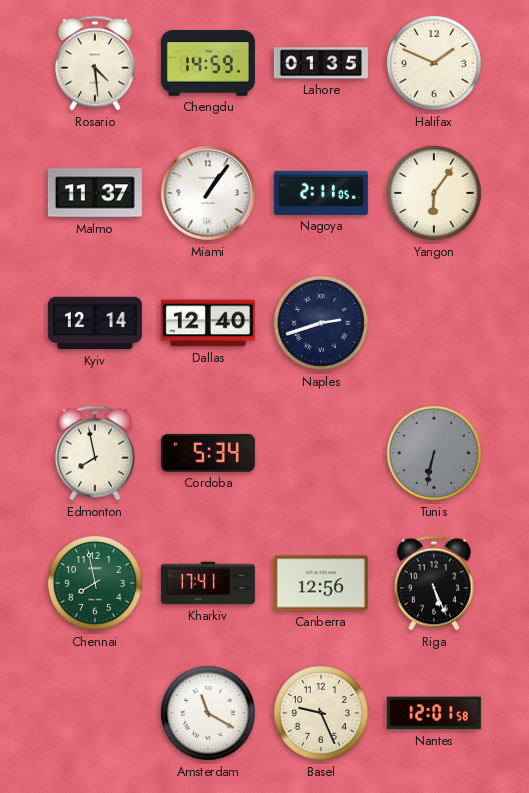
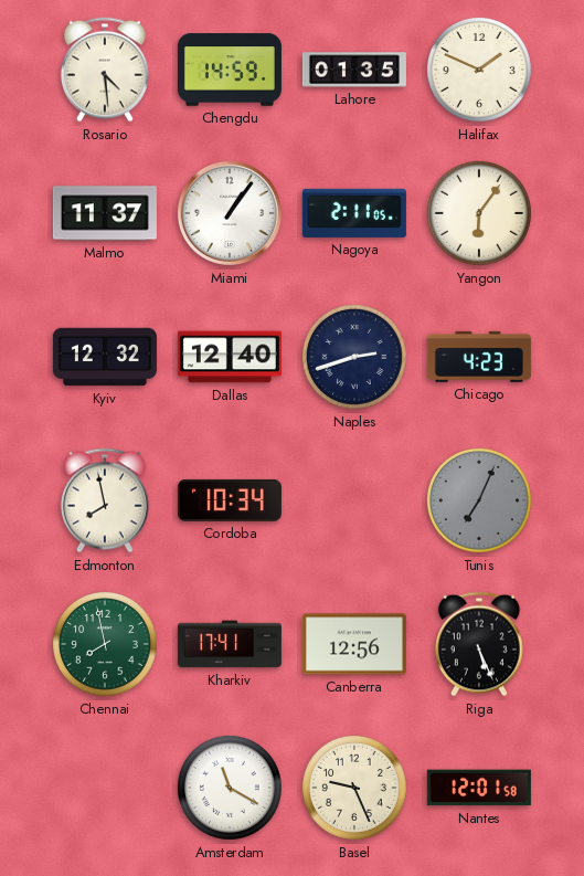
Kyiv: 12:14 -> 12:32
Chicago: none -> 4:23
Cordoba: 5:34 -> 10:34
Tunis: 6:32 -> 7:04
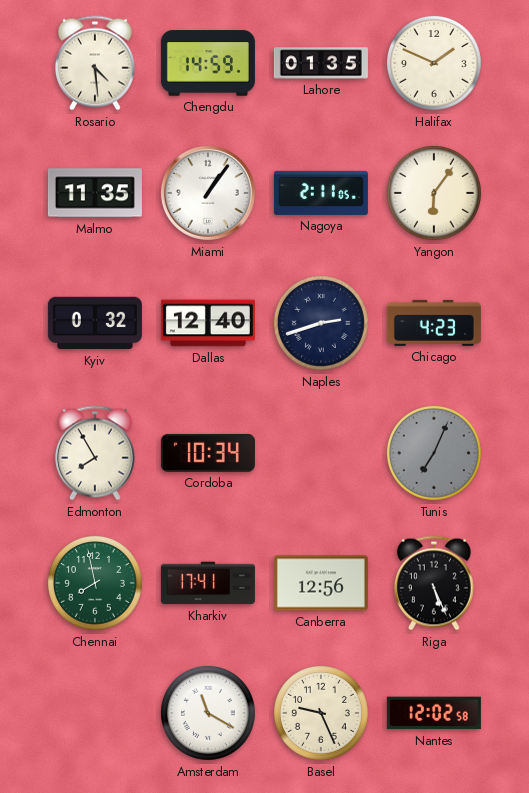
Malmo: 11:37 -> 11:35
Kyiv: 12:32 -> 0:32
Edmonton: 7:58 -> 7:55
Nantes: 12:01 -> 12:02
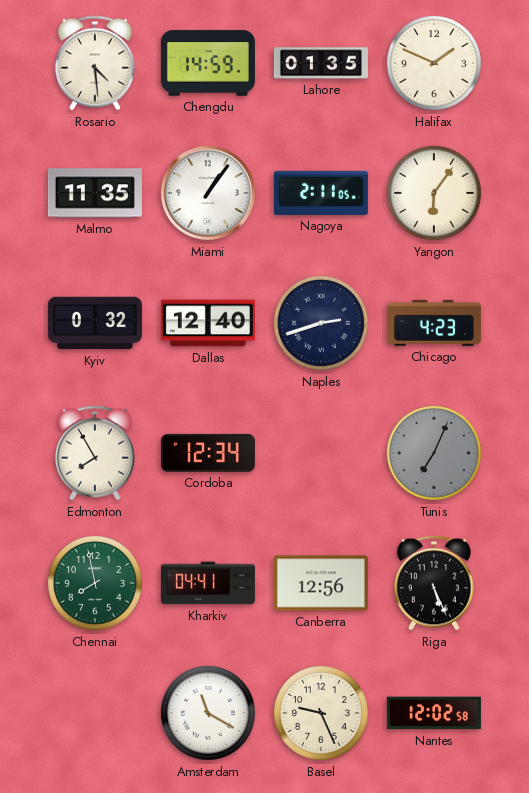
Cordoba: 10:34 -> 12:34
Kharkiv: 17:41 -> 04:41
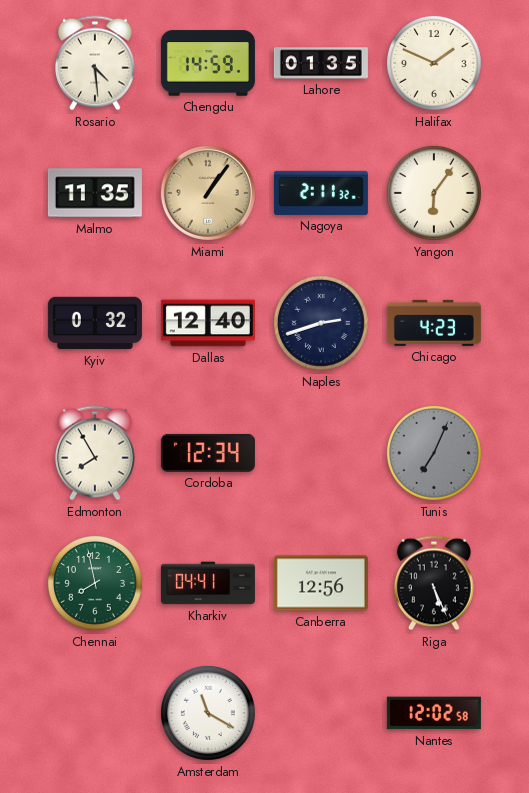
Miami dial: white -> champagne
Nagoya: 2:11:05 -> 2:11:32
Basel: 9:26 -> none
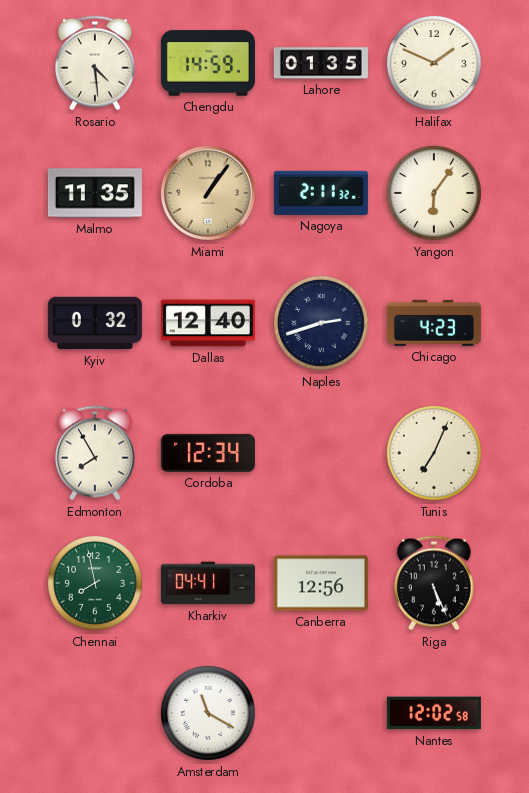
Tunis dial: grey -> cream
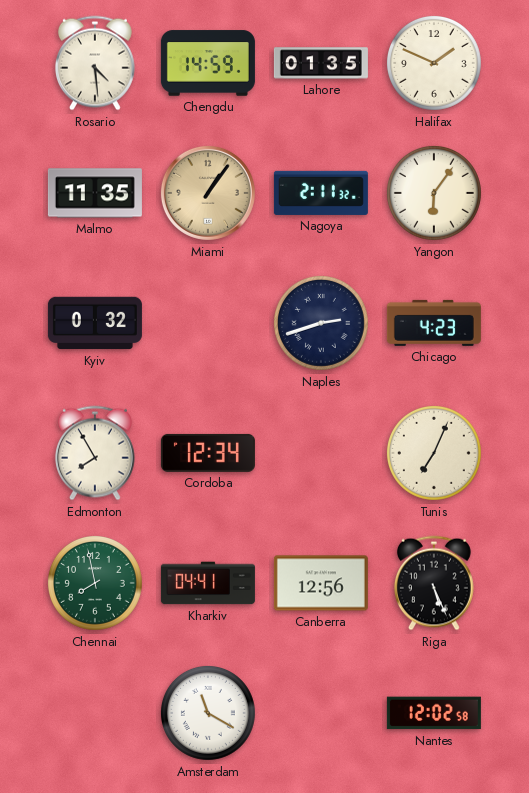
Dallas: 12:40 -> none
